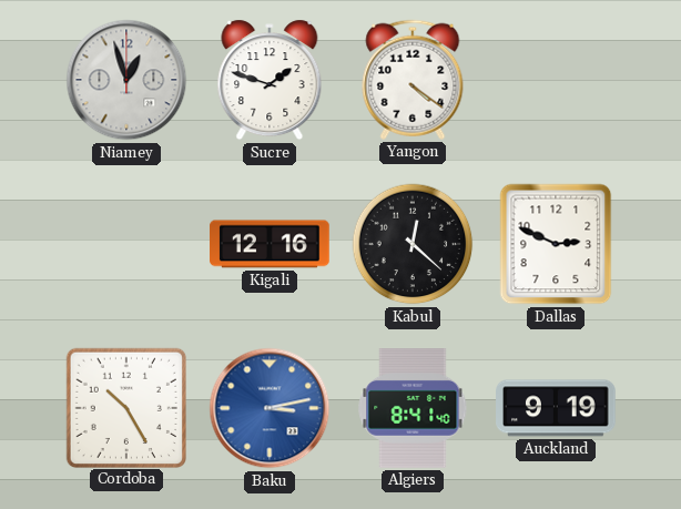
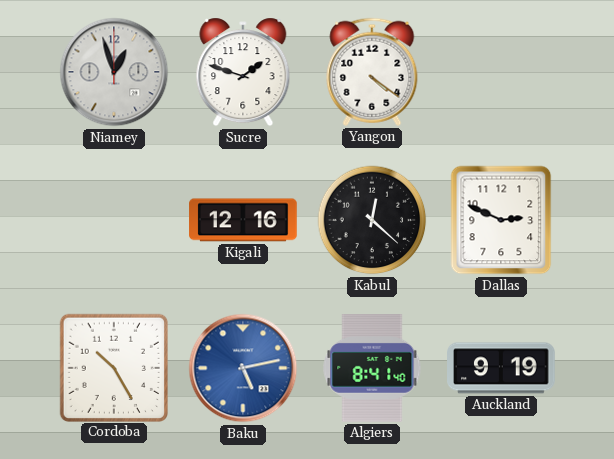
Baku: 3:13 -> 5:13
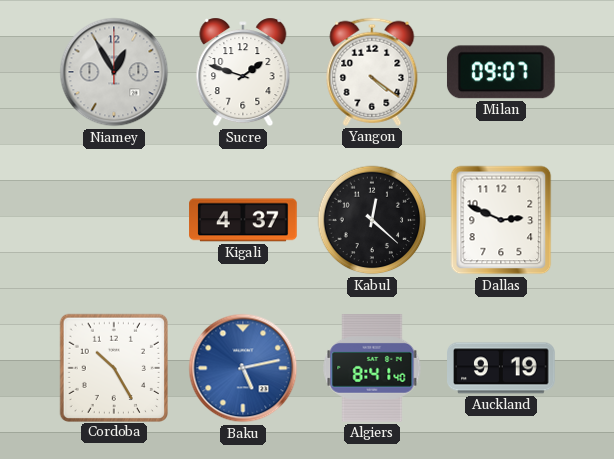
Niamey: 12:57 -> 12:55
Milan: none -> 09:07
Kigali: 12:16 -> 4:37
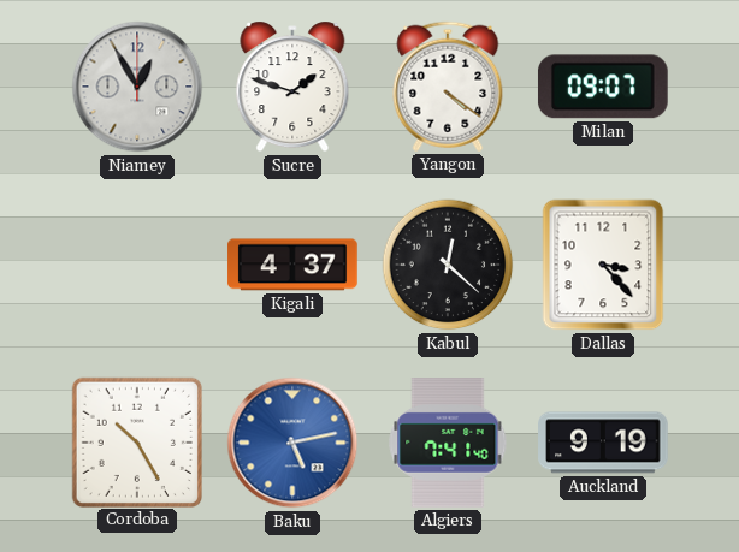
Dallas: 2:49 -> 3:23
Algiers: 8:41 -> 7:41
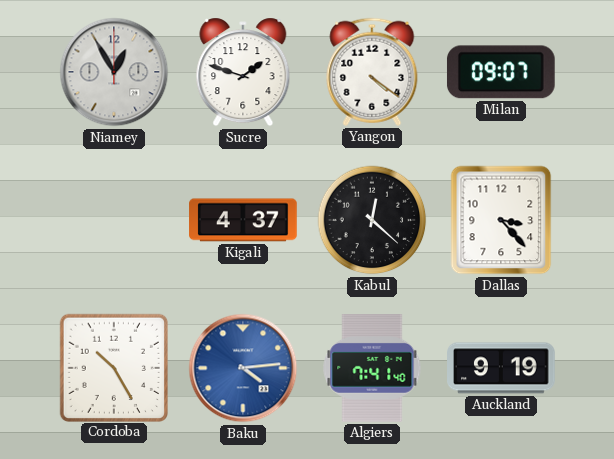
Baku: 5:13 -> 4:14
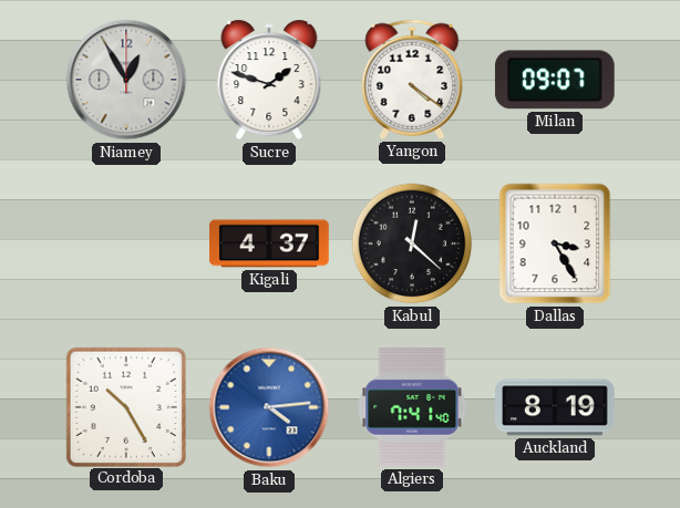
Dallas: 3:23 -> 3:25
Auckland: 9:19 -> 8:19
